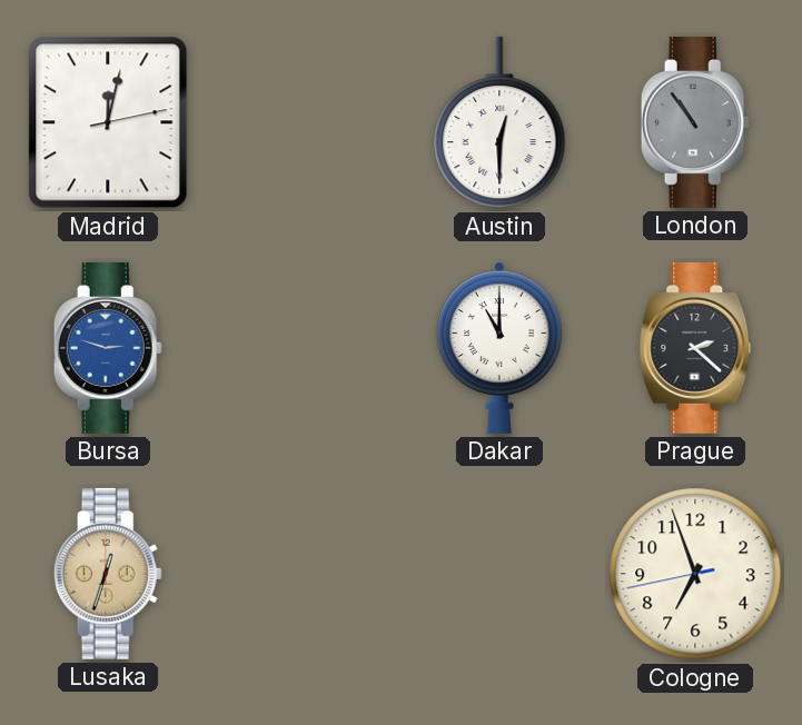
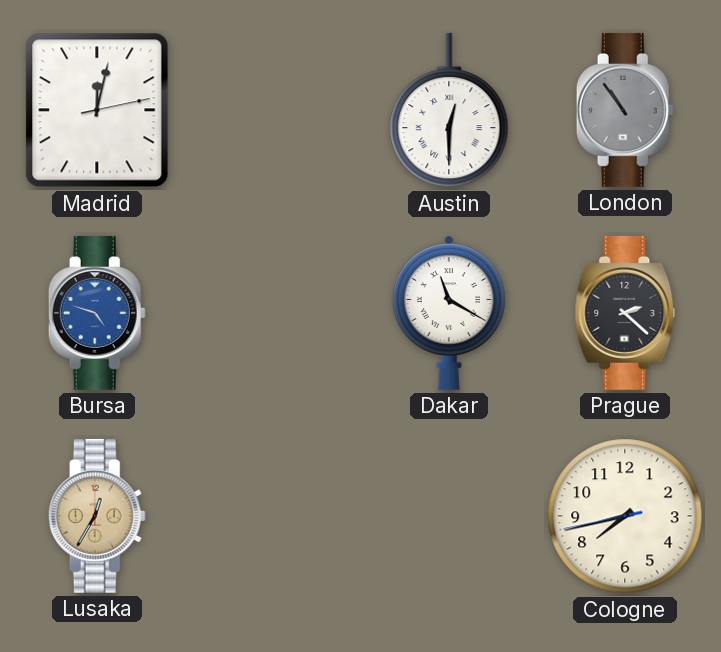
Bursa: 2:48 -> 4:48
Dakar: 11:00 -> 11:20
Lusaka: 12:33 -> 12:35
Cologne: 6:56 -> 7:42
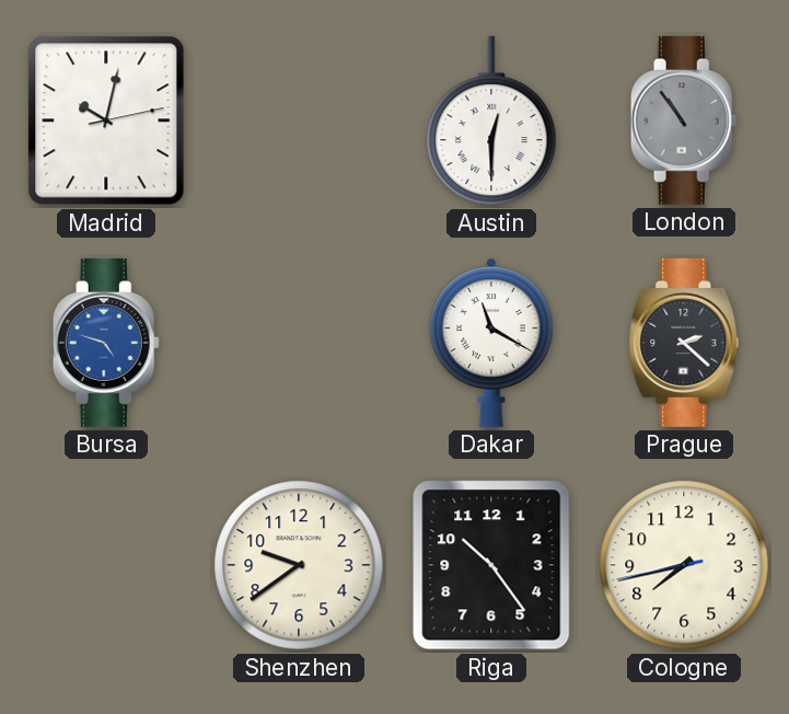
Madrid: 12:02 -> 10:02
Lusaka: 12:35 -> none
Shenzhen: none -> 9:39
Riga: none -> 10:24
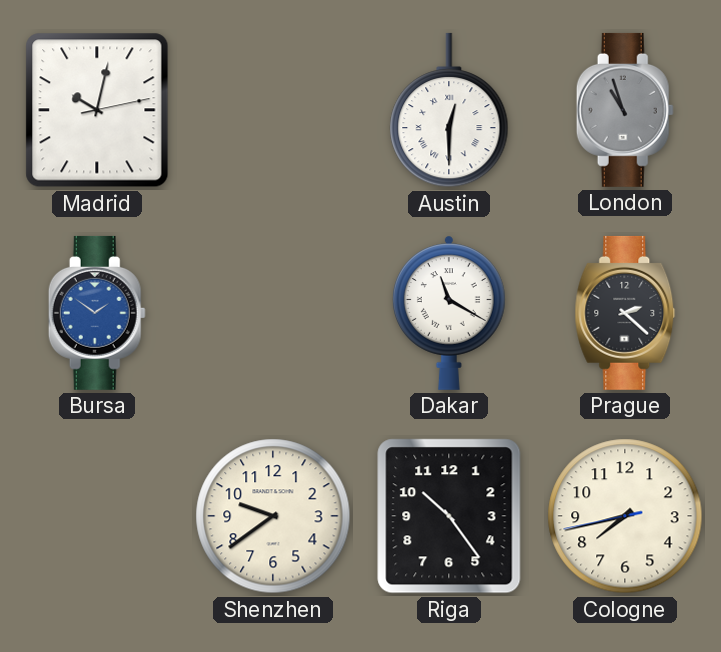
London: 10:54 -> 10:57
Bursa: 4:48 -> 1:51
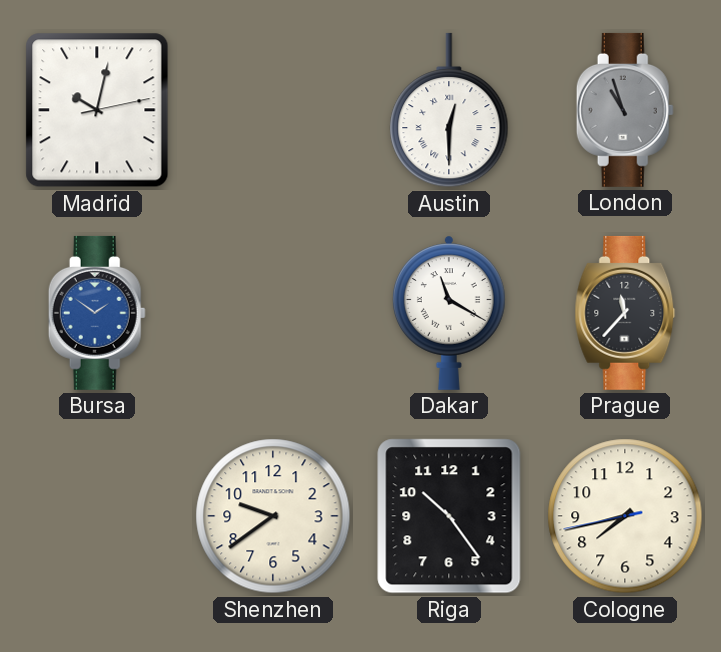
Prague: 2:22 -> 11:37
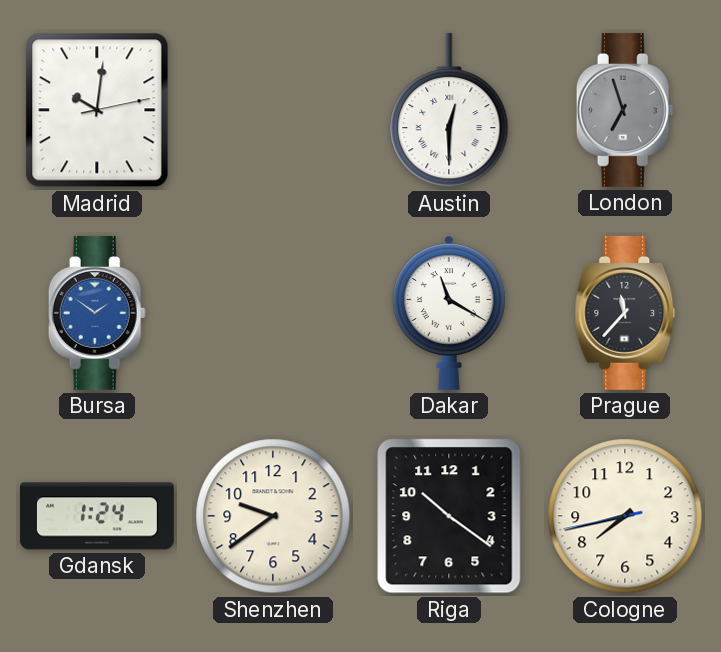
Madrid: 10:02 -> 10:01
London: 10:57 -> 6:57
Gdansk: none -> 1:24
Riga: 10:24 -> 10:21
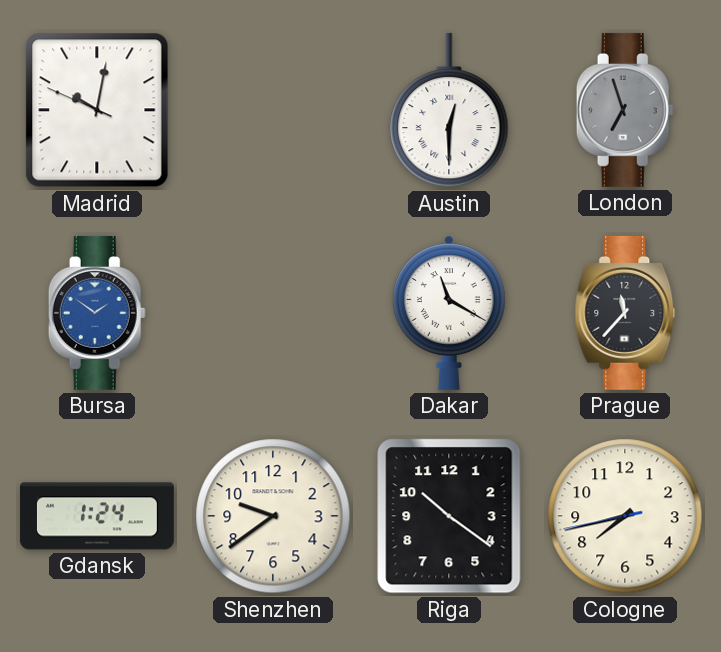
Madrid: 10:01:13 -> 10:01:49
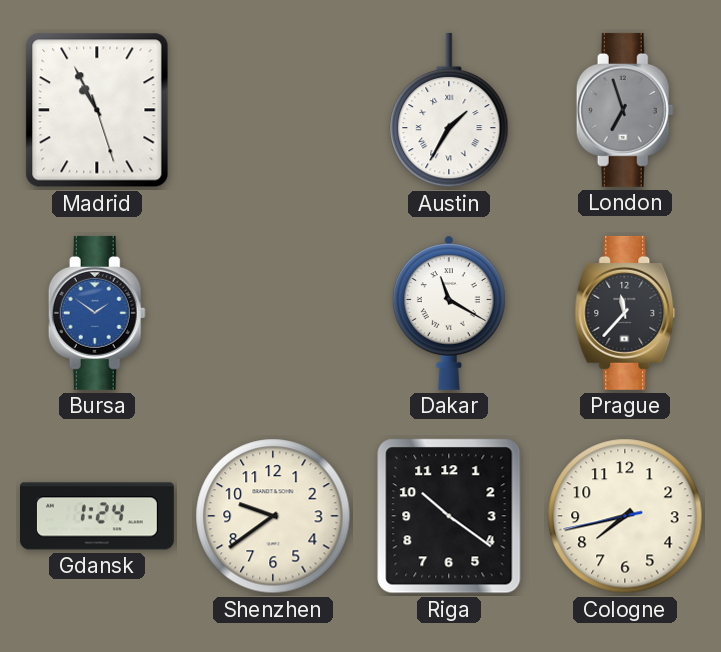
Madrid: 10:01 -> 10:55
Austin: 12:30 -> 1:35
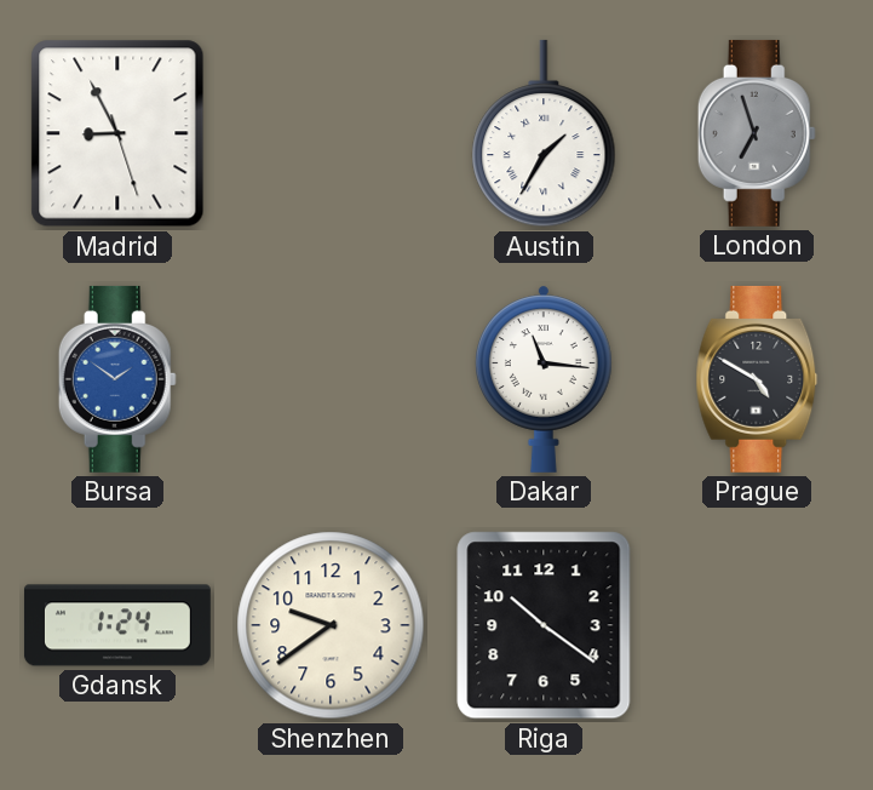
Madrid: 10:55 -> 8:55
Dakar: 11:20 -> 11:16
Prague: 11:37 -> 4:50
Cologne: 7:42 -> none
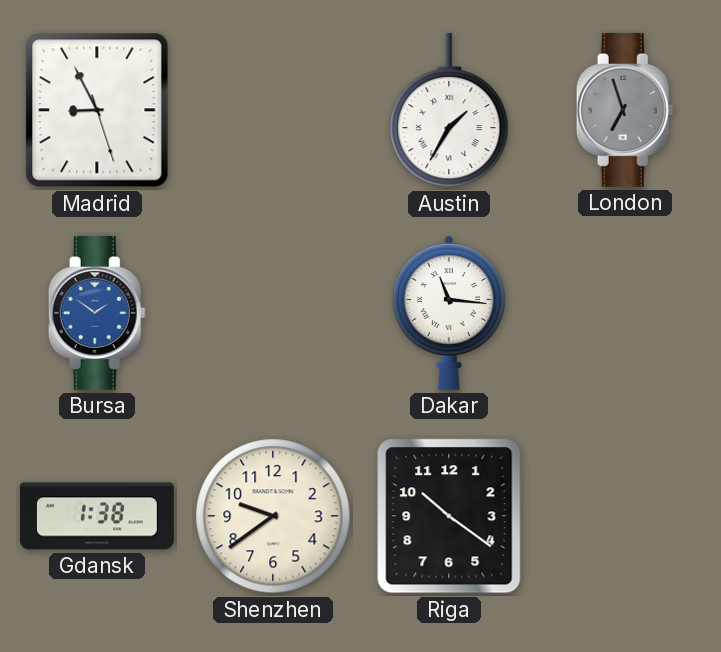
Prague: 4:50 -> none
Gdansk: 1:24 -> 1:38
